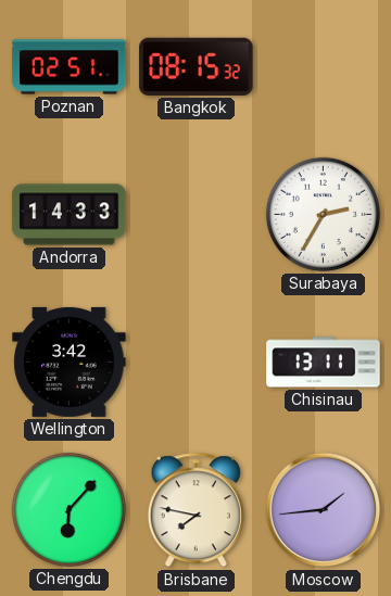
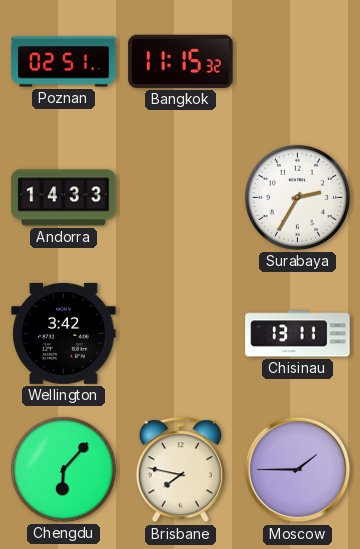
Bangkok: 08:15 -> 11:15
Moscow: 1:44 -> 1:45
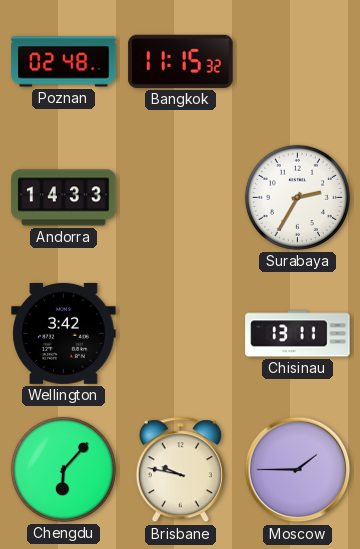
Poznan: 02:51 -> 02:48
Brisbane: 7:47 -> 9:47
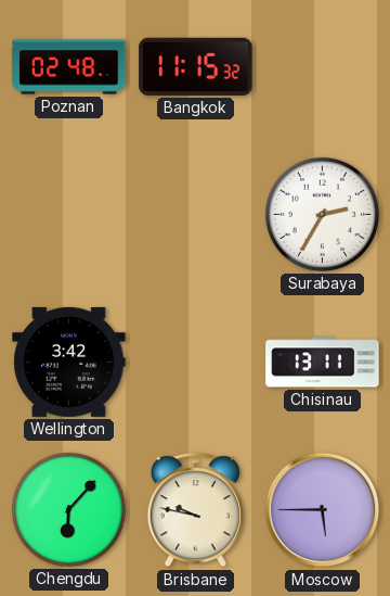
Andorra: 14:33 -> none
Moscow: 1:45 -> 5:45
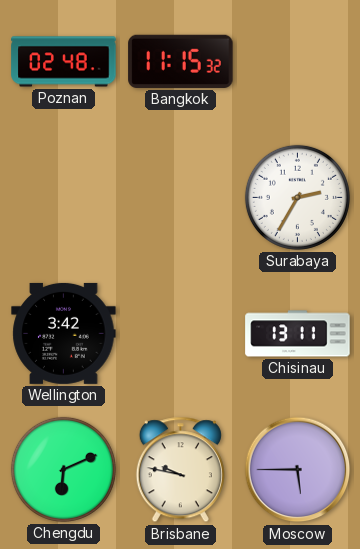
Chengdu: 6:07 -> 6:11
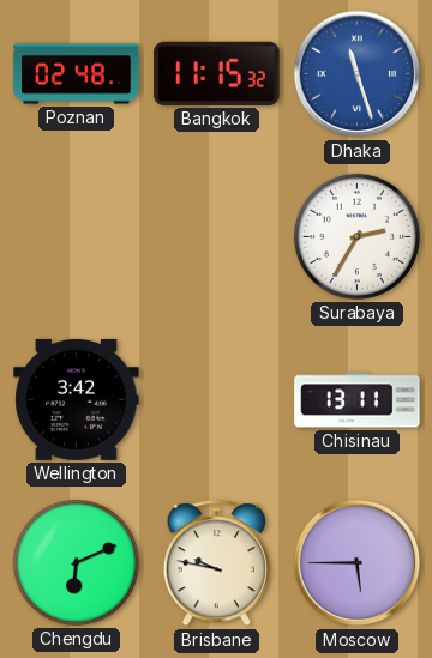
Dhaka: none -> 11:27
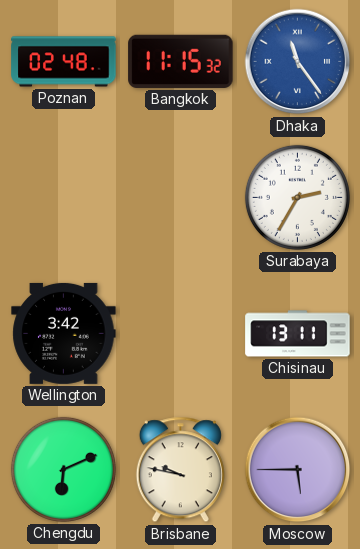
Dhaka: 11:27 -> 11:24
